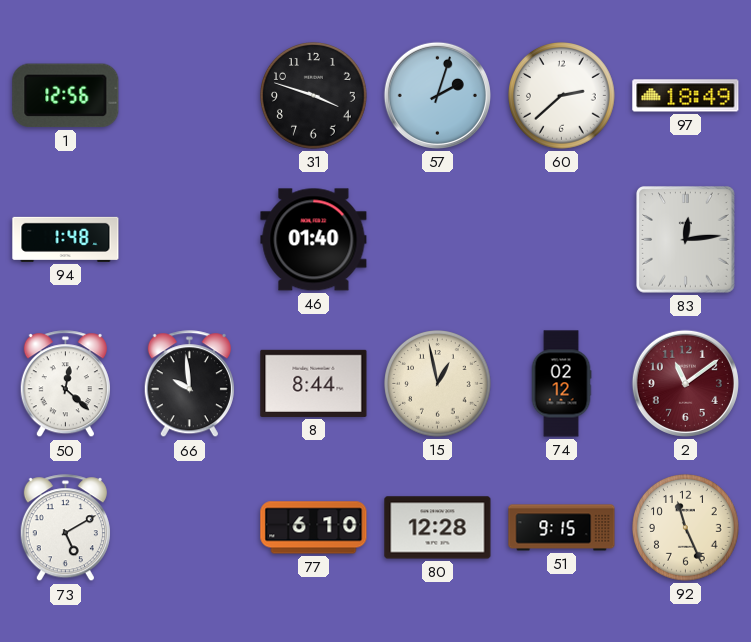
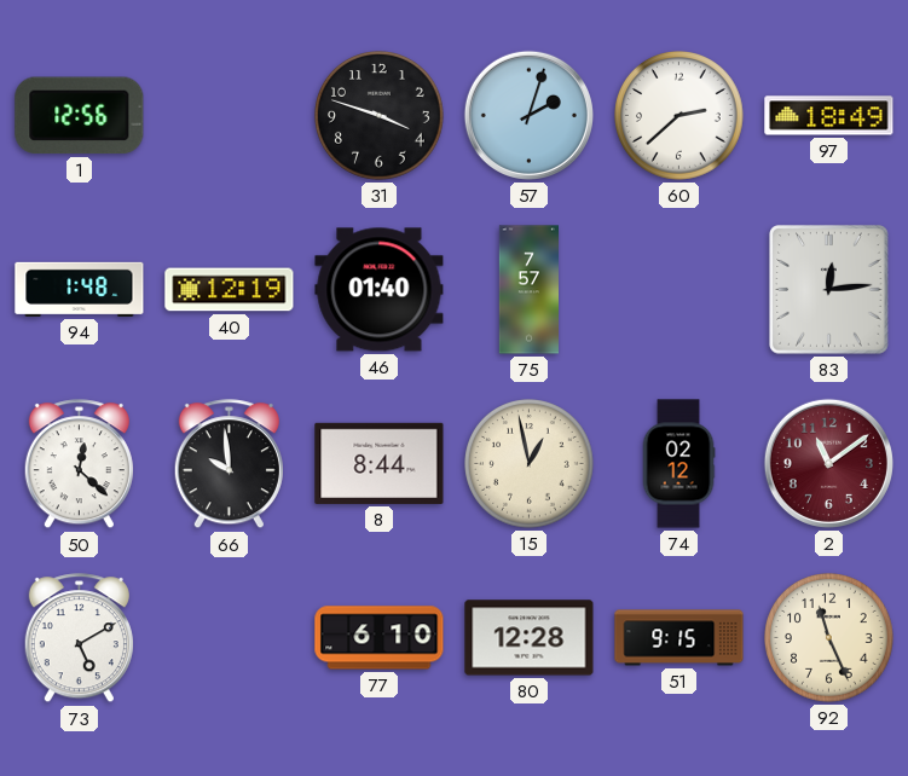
40: none -> 12:19
75: none -> 7:57
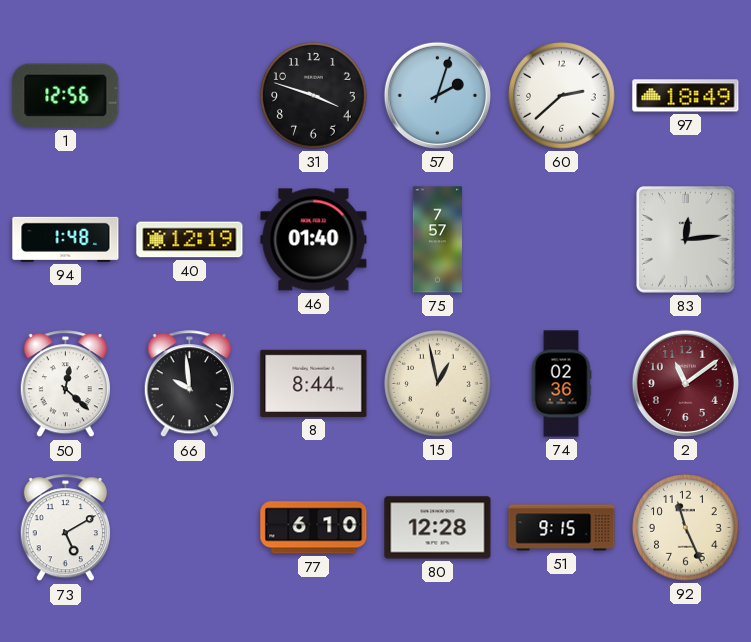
74: 02:12 -> 02:36
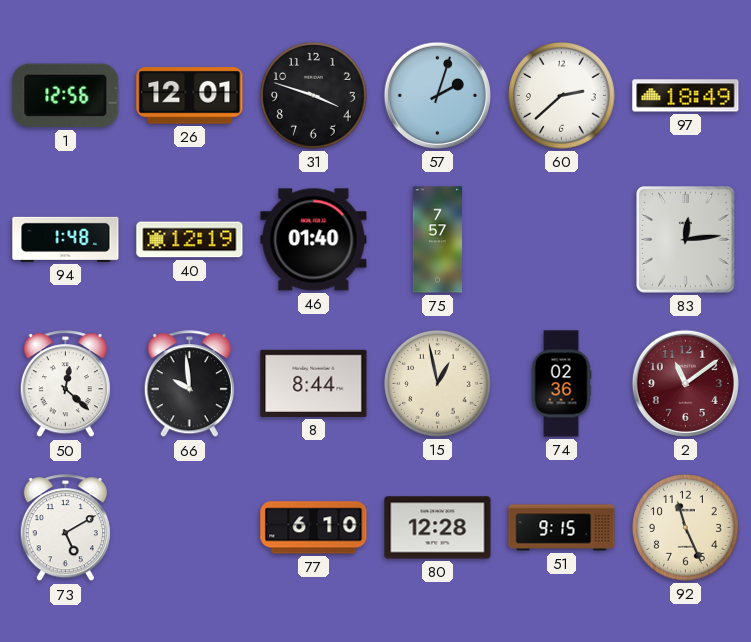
26: none -> 12:01
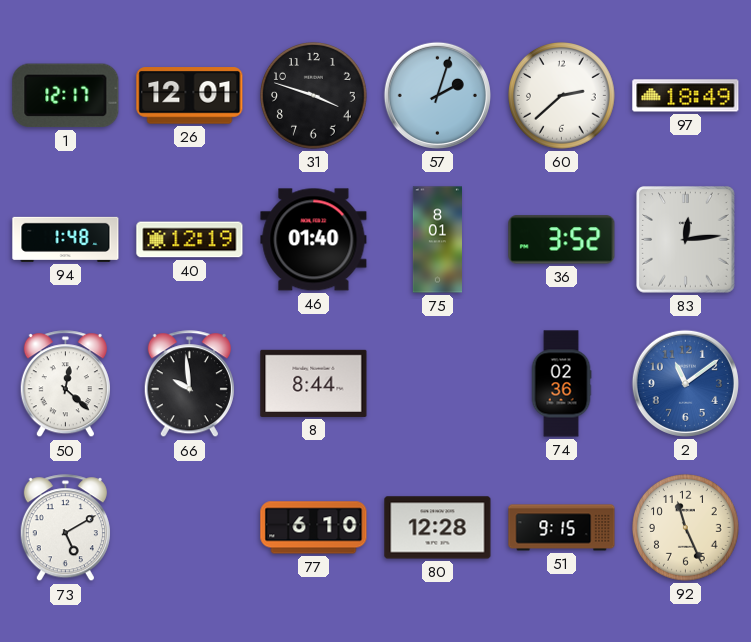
1: 12:56 -> 12:17
75: 7:57 -> 8:01
36: none -> 3:52
15: 12:58 -> none
2 dial: burgundy -> blue
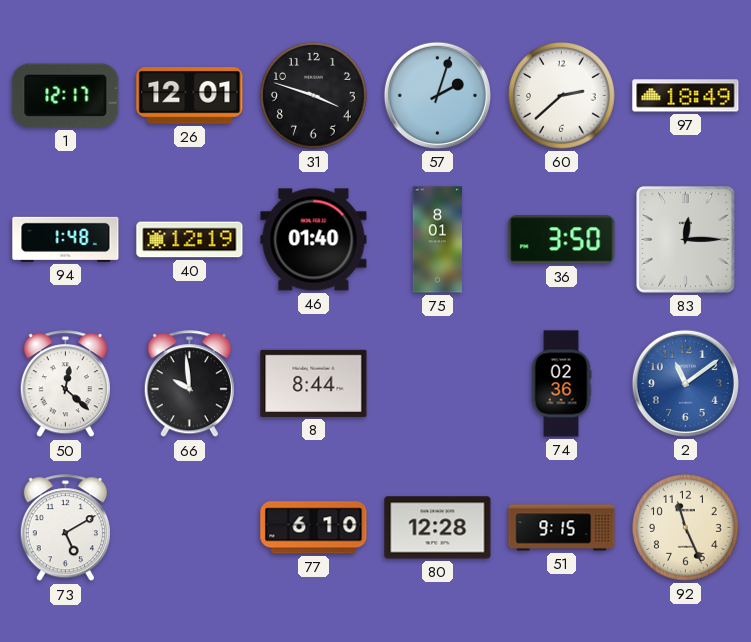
36: 3:52 -> 3:50
83: 12:14 -> 12:15
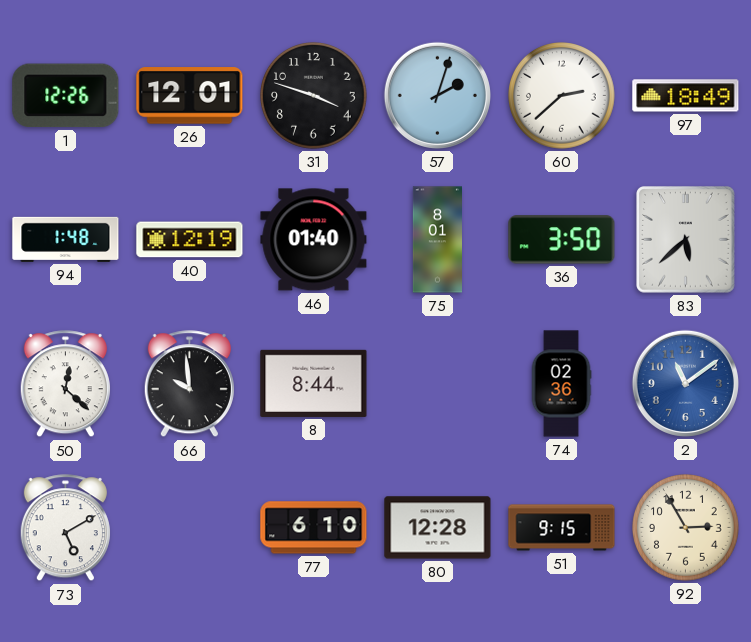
1: 12:17 -> 12:26
83: 12:15 -> 5:38
92: 11:26 -> 2:55
